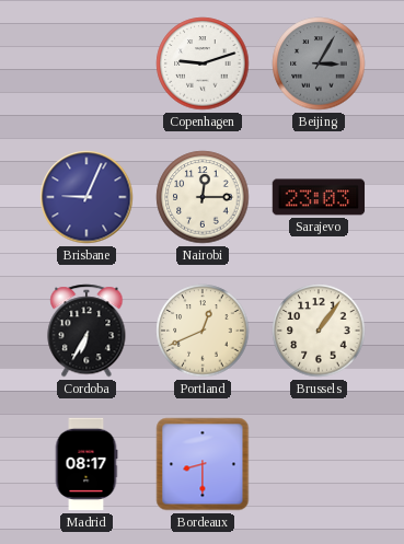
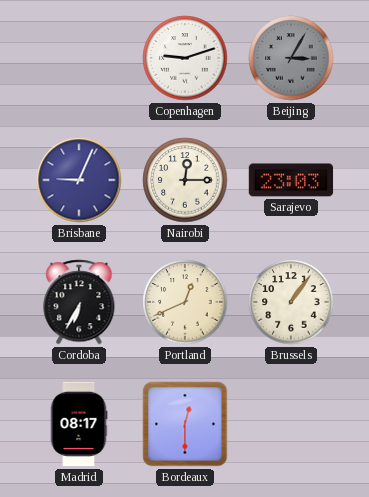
Bordeaux: 8:30 -> 12:30
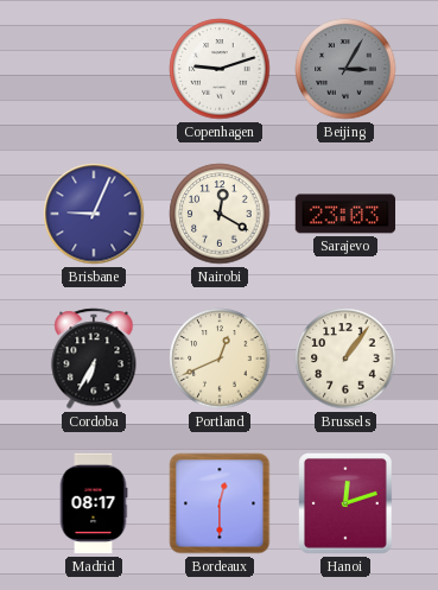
Nairobi: 12:15 -> 12:20
Hanoi: none -> 12:12
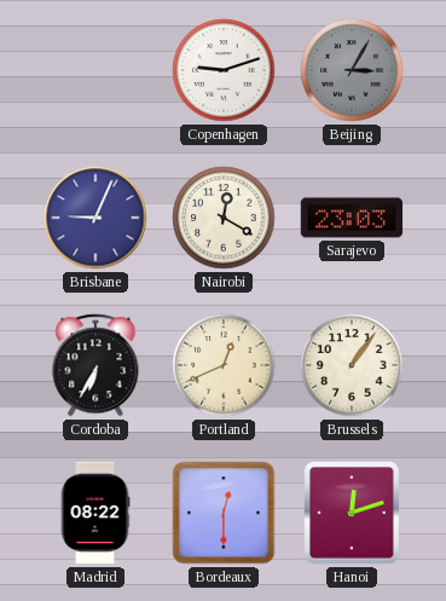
Madrid: 08:17 -> 08:22
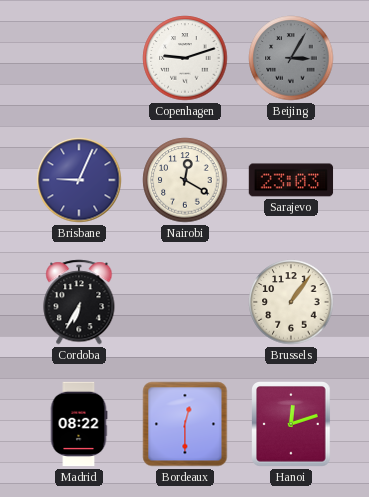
Portland: 12:41 -> none
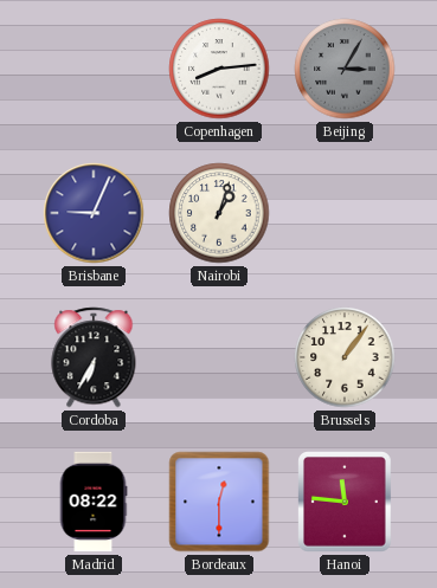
Copenhagen: 9:12 -> 8:14
Nairobi: 12:20 -> 1:03
Sarajevo: 23:03 -> none
Hanoi: 12:12 -> 11:46
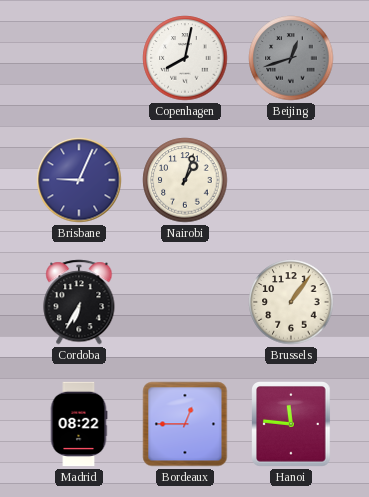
Copenhagen: 8:14 -> 8:02
Beijing: 3:05 -> 12:42
Bordeaux: 12:30 -> 12:45
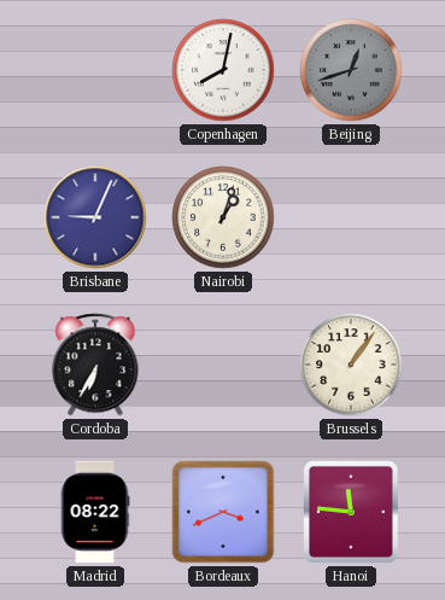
Bordeaux: 12:45 -> 3:41
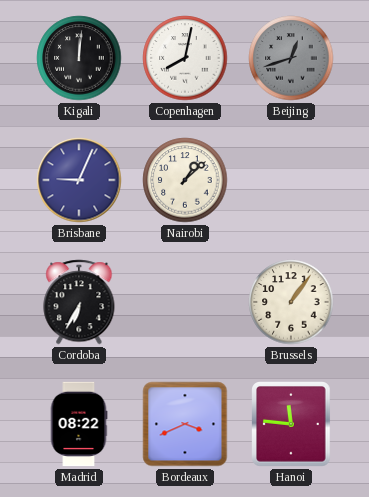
Kigali: none -> 12:01
Nairobi: 1:03 -> 1:08
